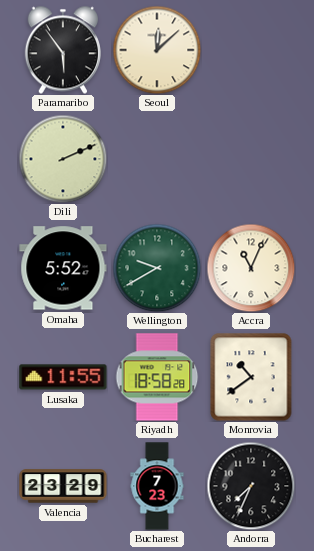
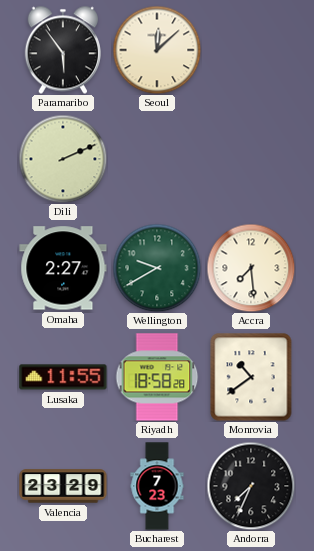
Omaha: 5:52 -> 2:27
Accra: 11:04 -> 7:29
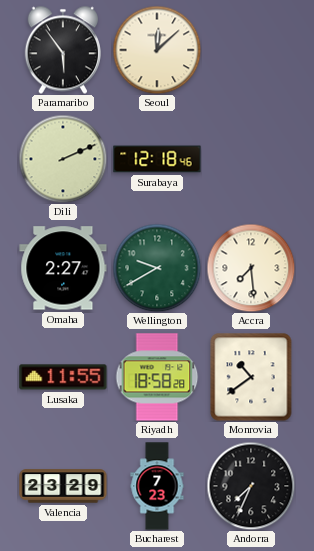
Surabaya: none -> 12:18
